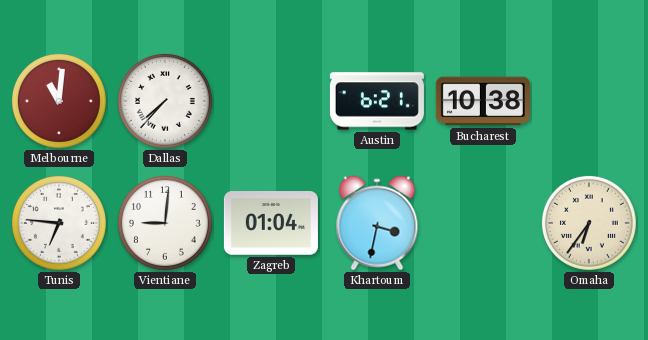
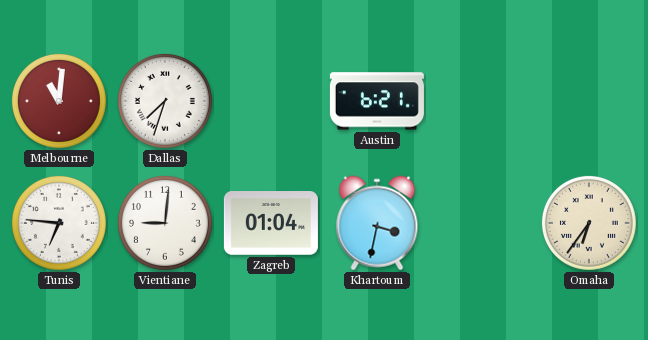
Dallas: 7:37 -> 7:33
Bucharest: 10:38 -> none
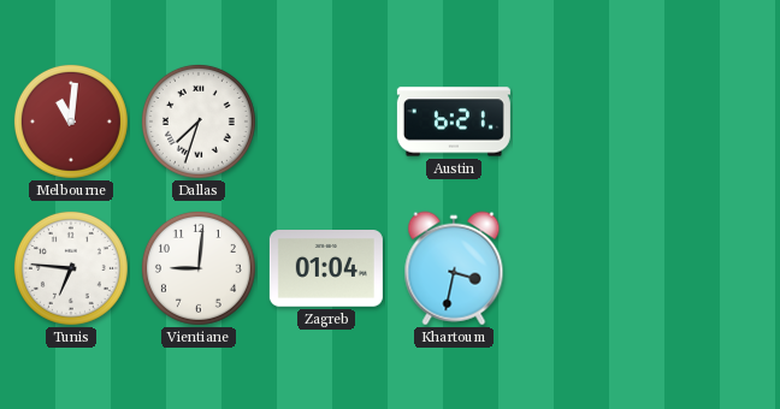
Omaha: 6:36 -> none
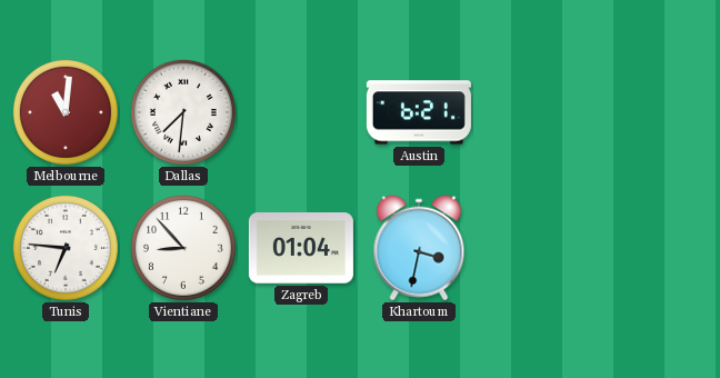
Dallas: 7:33 -> 7:31
Vientiane: 9:01 -> 8:53
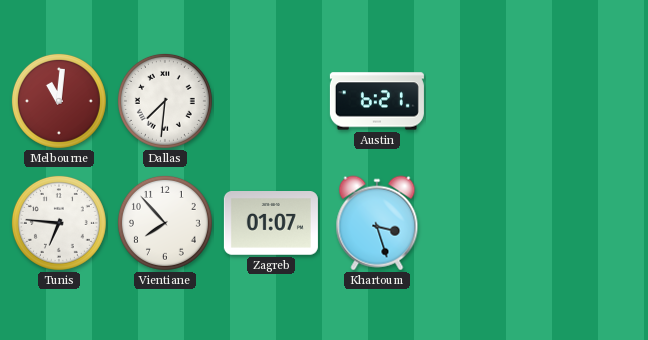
Vientiane: 8:53 -> 7:53
Zagreb: 01:04 -> 01:07
Khartoum: 3:32 -> 3:27
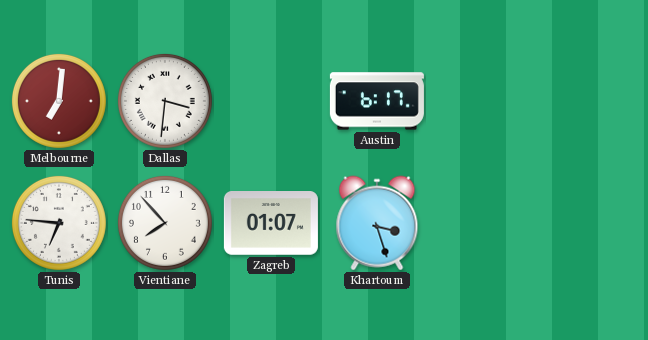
Melbourne: 11:01 -> 7:01
Dallas: 7:31 -> 3:31
Austin: 6:21 -> 6:17
